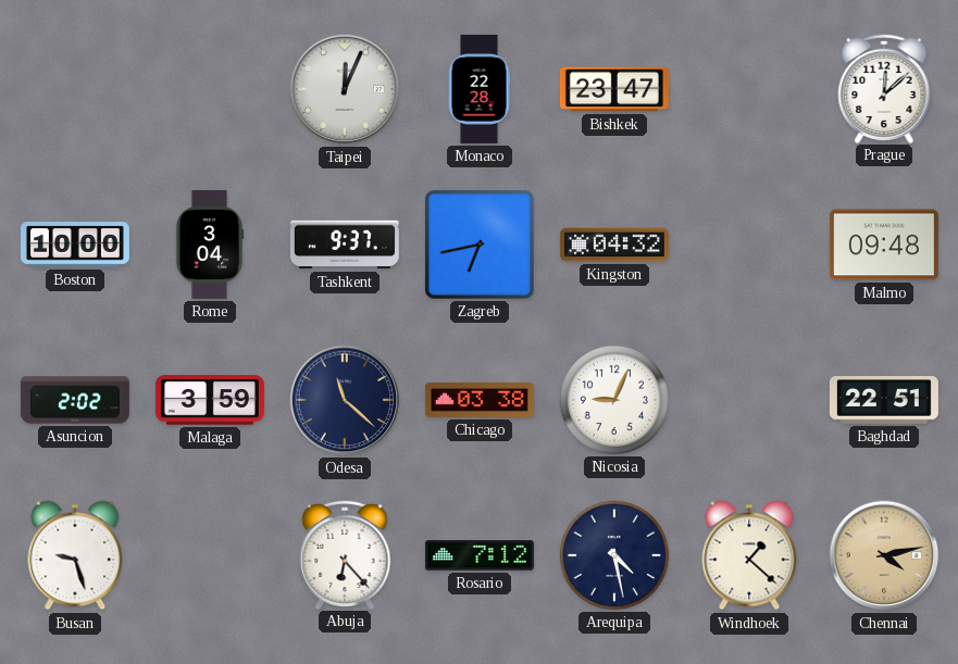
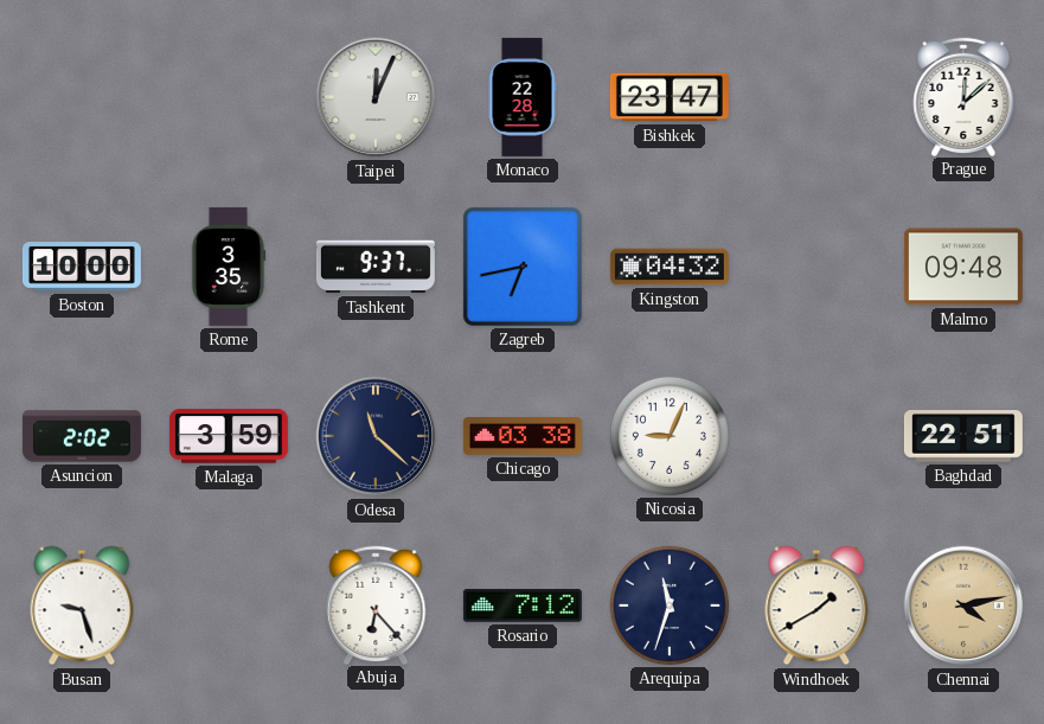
Rome: 3:04 -> 3:35
Arequipa: 4:28 -> 11:33
Windhoek: 1:22 -> 1:40
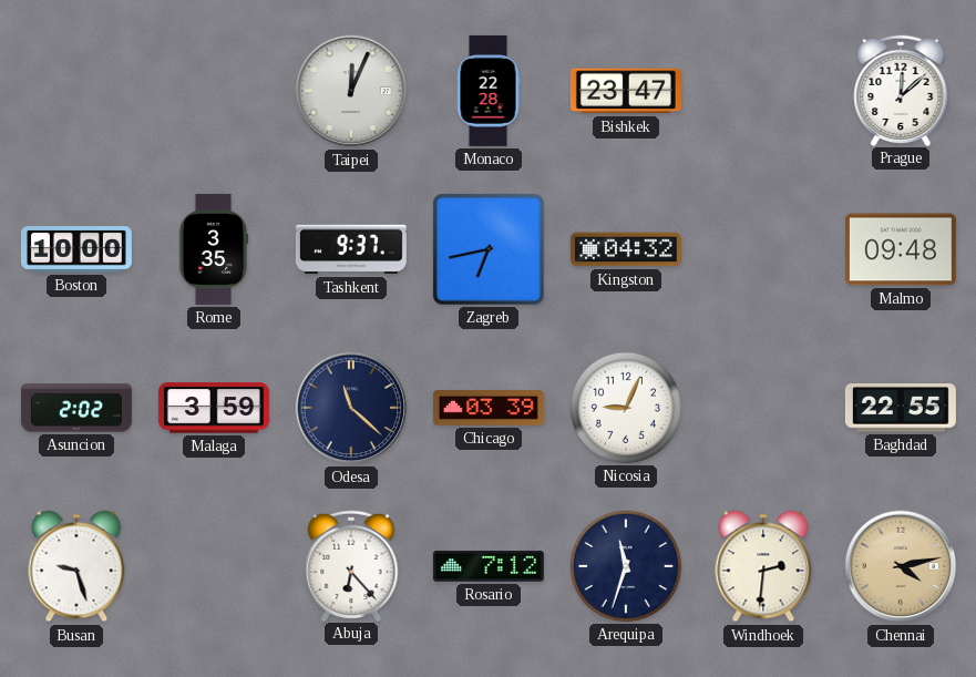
Chicago: 03:38 -> 03:39
Baghdad: 22:51 -> 22:55
Windhoek: 1:40 -> 2:31
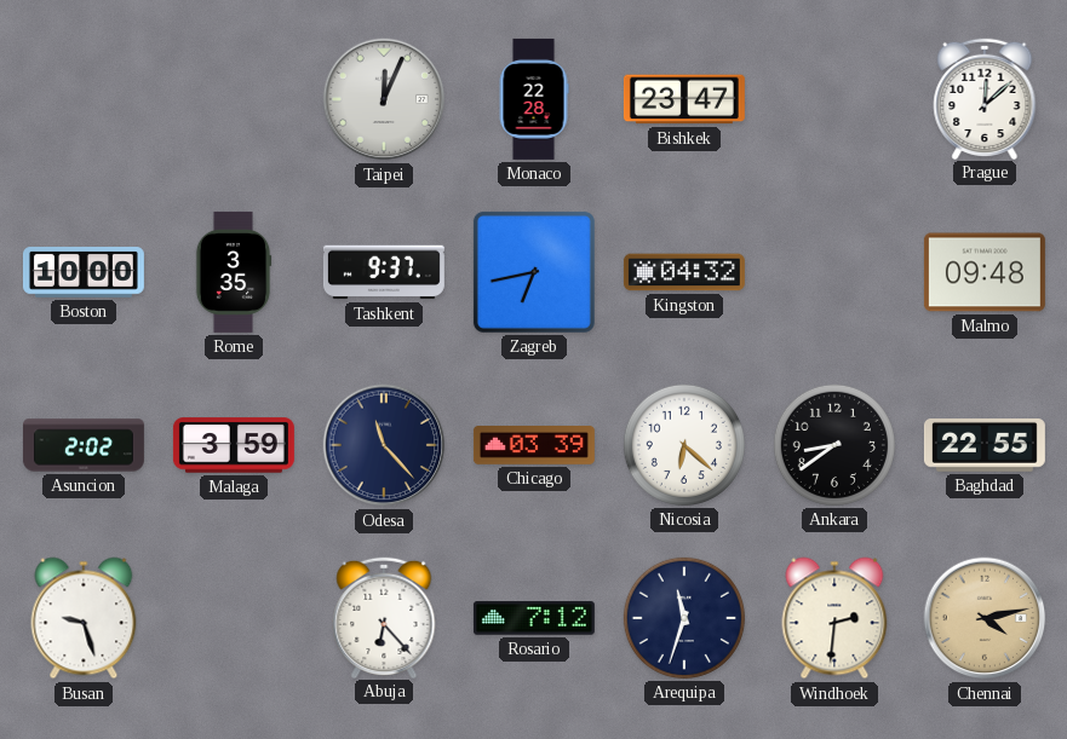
Odesa: 11:22 -> 11:23
Nicosia: 9:04 -> 6:22
Ankara: none -> 8:39
